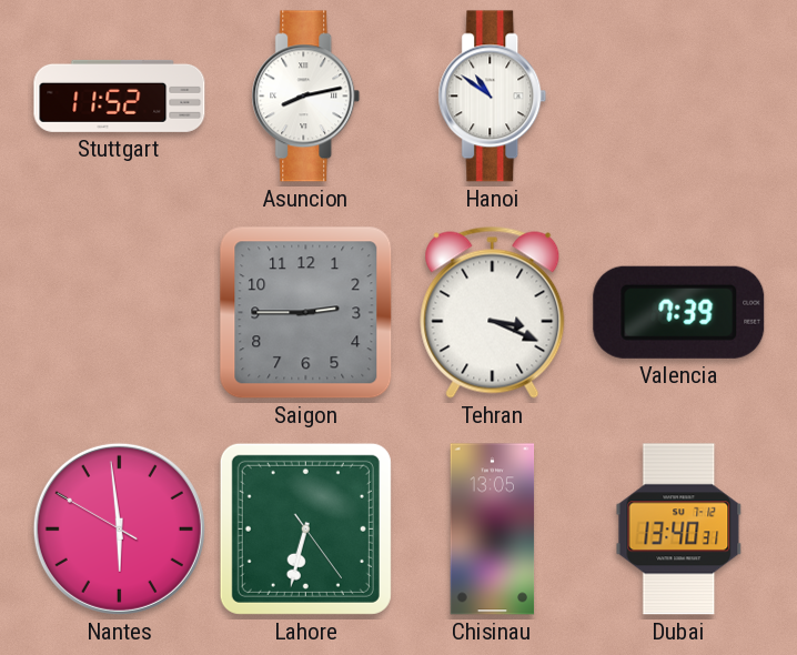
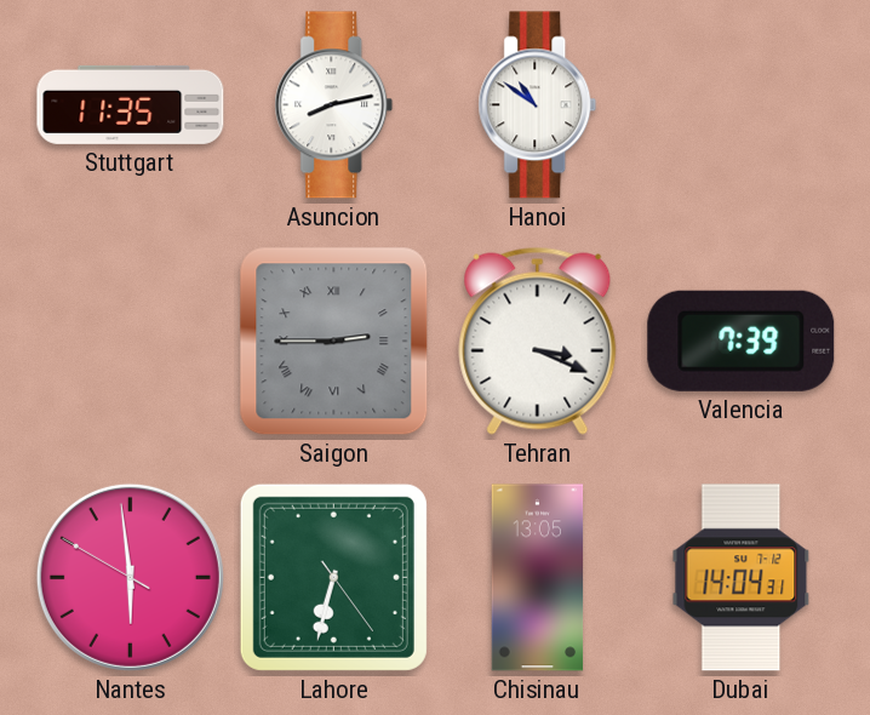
Stuttgart: 11:52 -> 11:35
Saigon numerals: Arabic -> Roman
Dubai: 13:40 -> 14:04
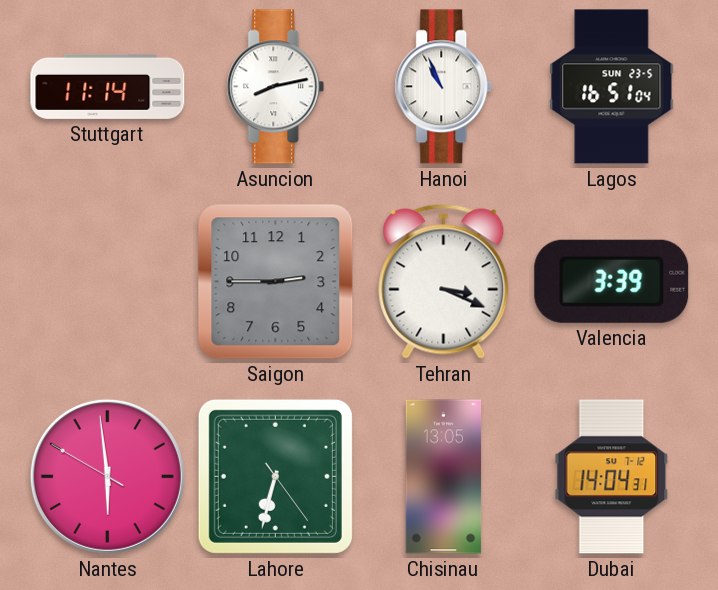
Stuttgart: 11:35 -> 11:14
Hanoi: 10:51 -> 10:56
Lagos: none -> 16:51
Saigon numerals: Roman -> Arabic
Valencia: 7:39 -> 3:39
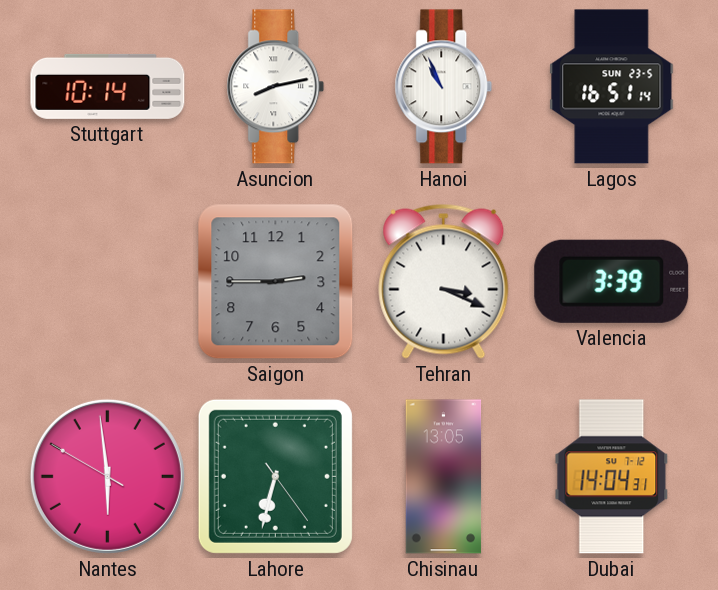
Stuttgart: 11:14 -> 10:14
Lagos: 16:51:04 -> 16:51:14
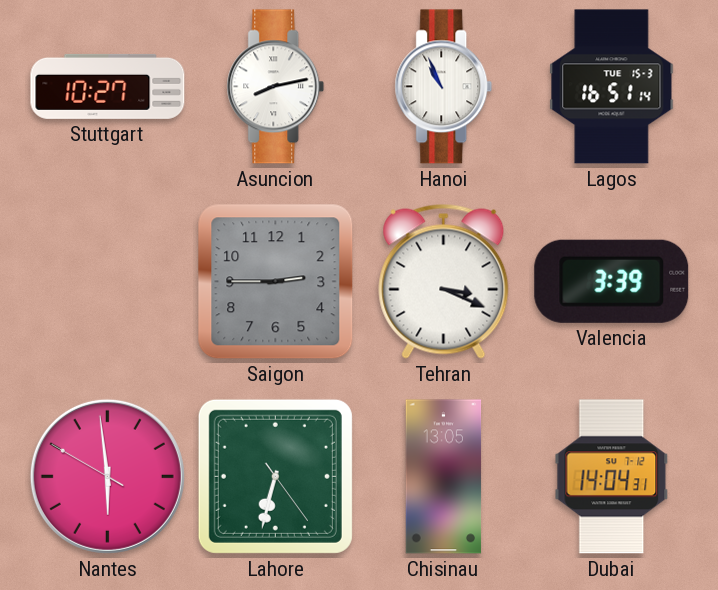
Stuttgart: 10:14 -> 10:27
Lagos date: SUN 23-5 -> TUE 15-3
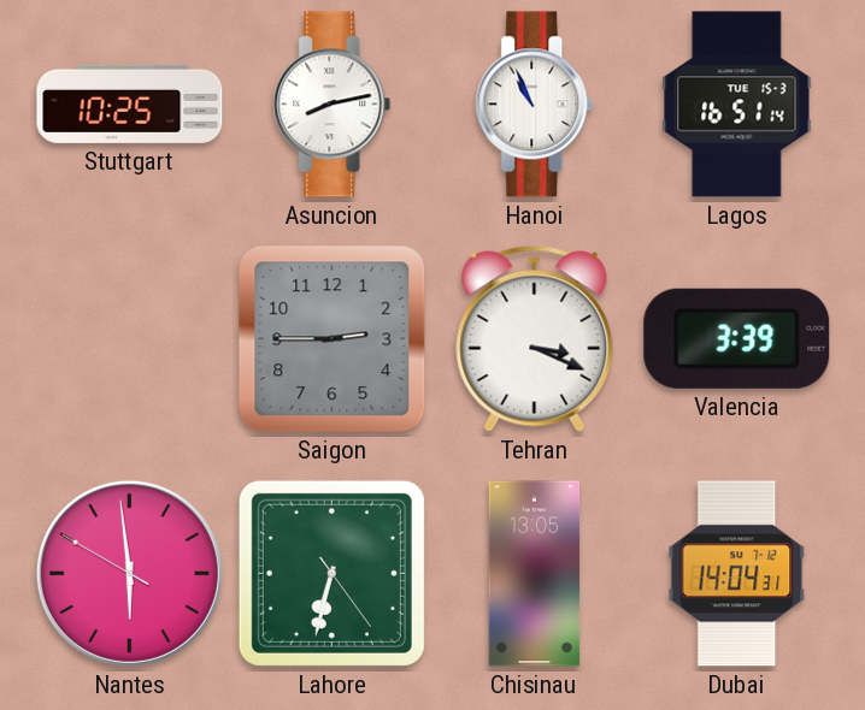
Stuttgart: 10:27 -> 10:25
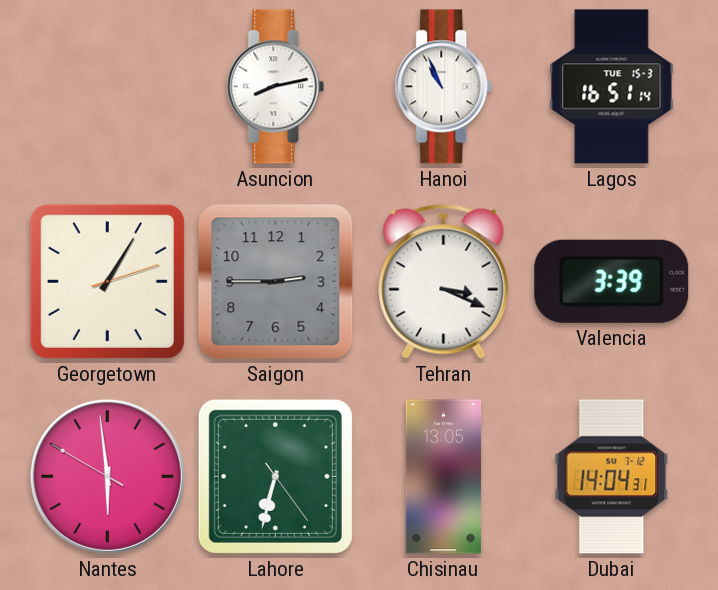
Stuttgart: 10:25 -> none
Georgetown: none -> 1:05
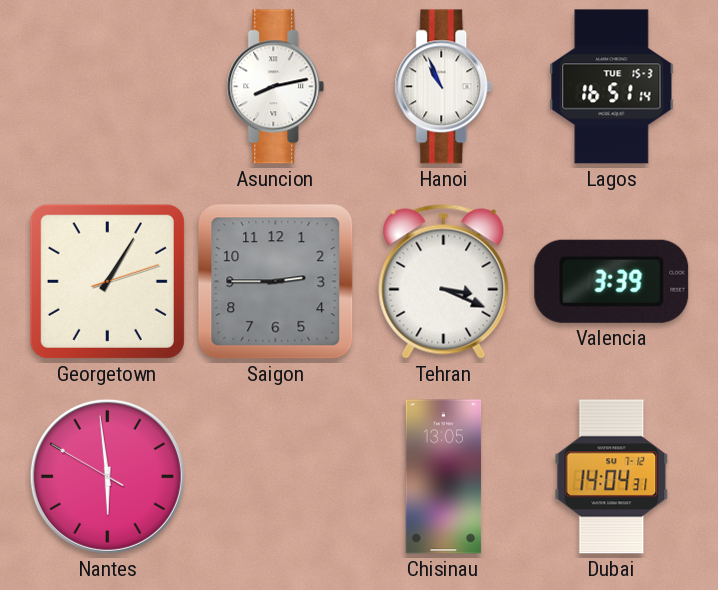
Lahore: 6:32 -> none
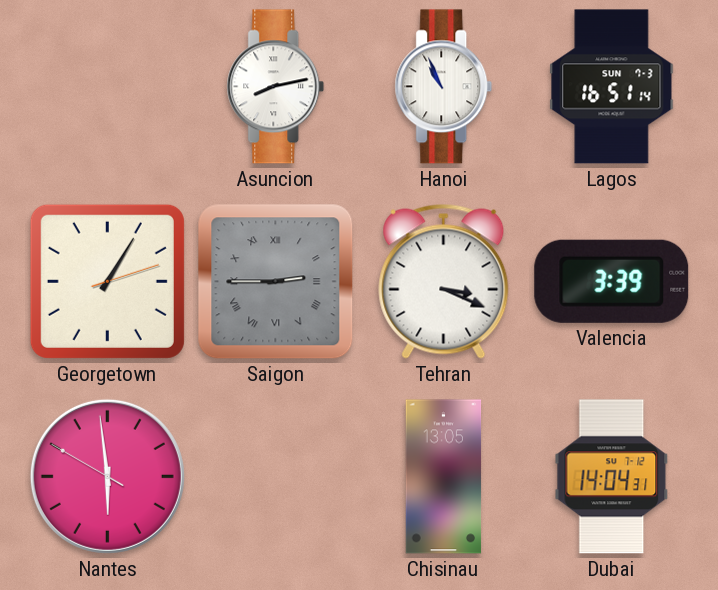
Lagos date: TUE 15-3 -> SUN 7-3
Saigon numerals: Arabic -> Roman
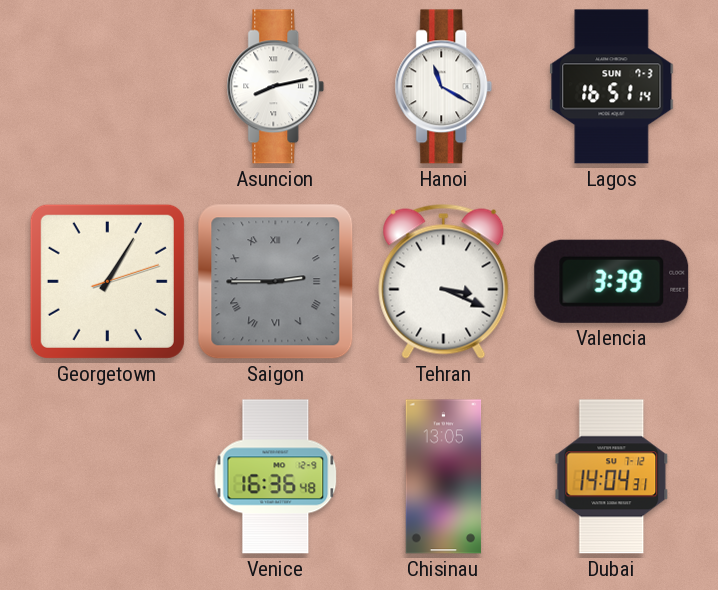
Hanoi: 10:56 -> 11:20
Nantes: 5:58 -> none
Venice: none -> 16:36
